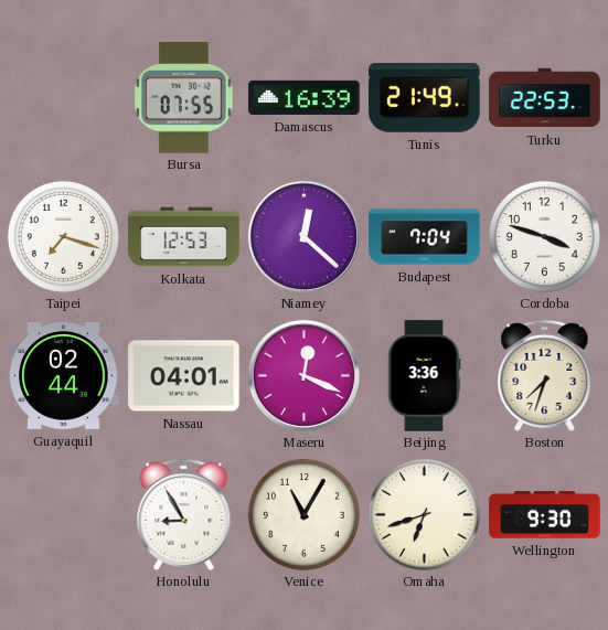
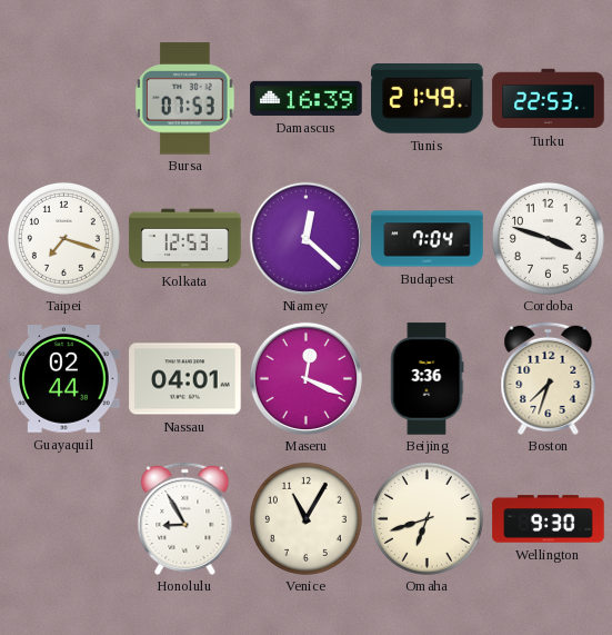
Bursa: 07:55 -> 07:53
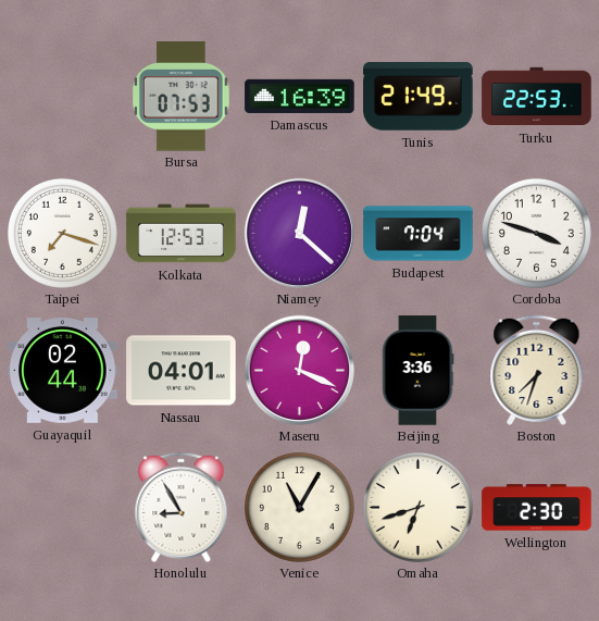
Wellington: 9:30 -> 2:30
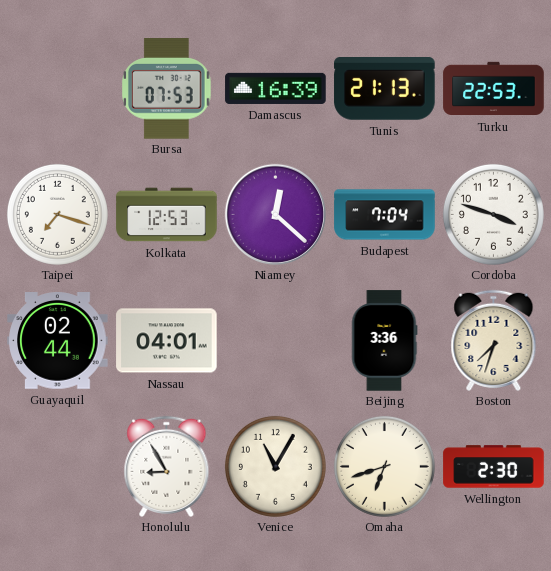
Tunis: 21:49 -> 21:13
Maseru: 12:19 -> none
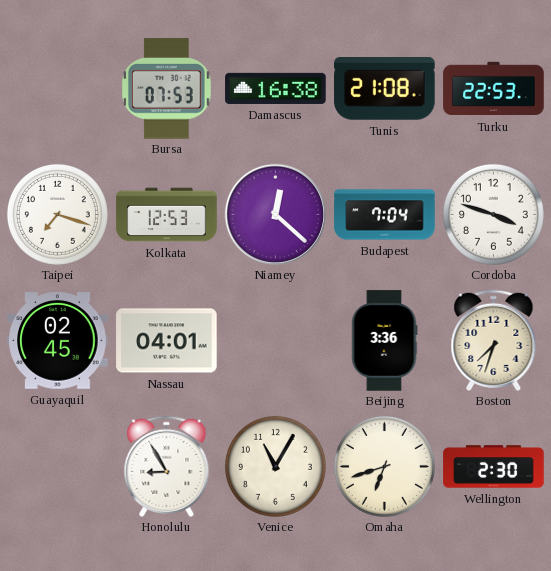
Damascus: 16:39 -> 16:38
Tunis: 21:13 -> 21:08
Guayaquil: 02:44 -> 02:45
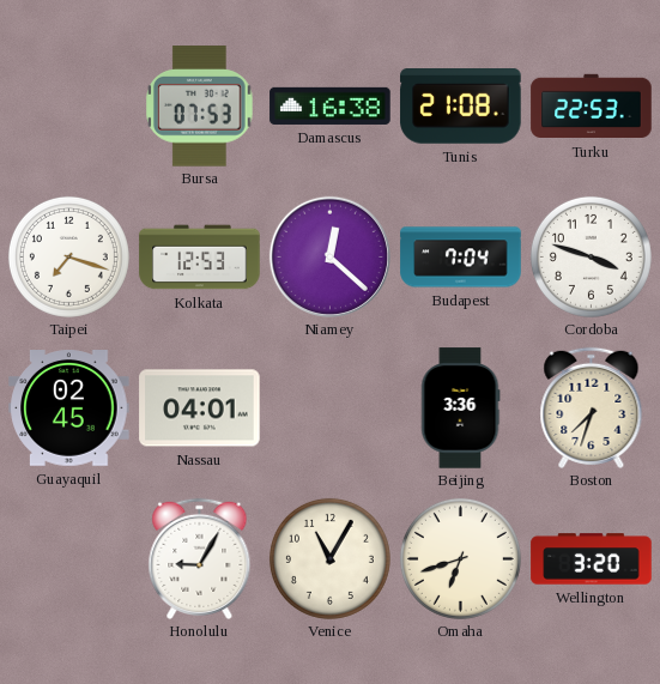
Honolulu: 8:55 -> 9:05
Wellington: 2:30 -> 3:20
